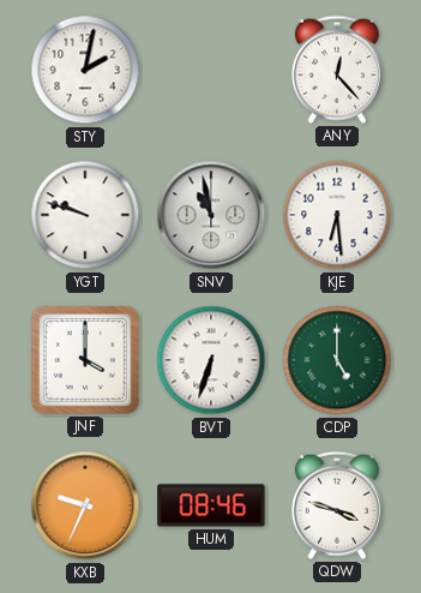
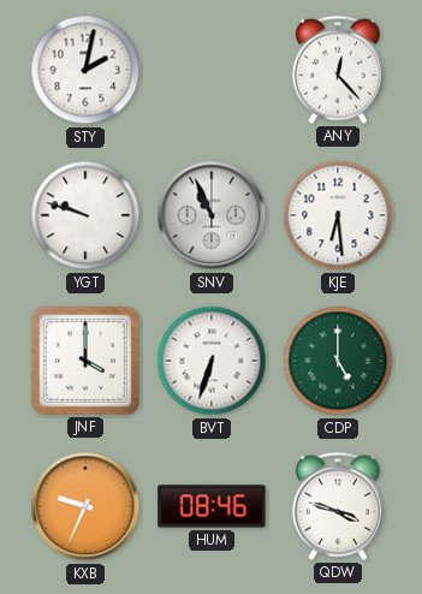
SNV: 10:58 -> 10:56
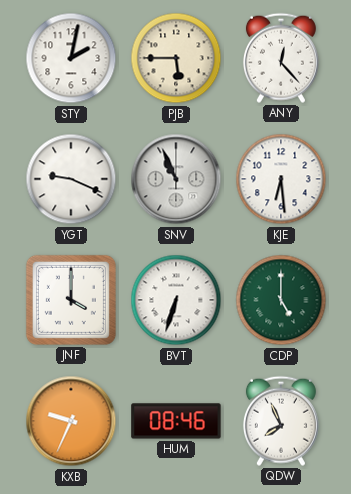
PJB: none -> 5:45
YGT: 9:48 -> 9:19
QDW: 3:48 -> 7:56
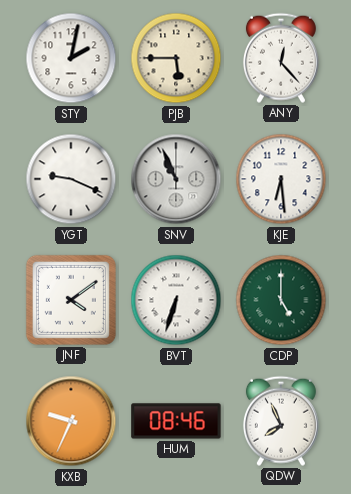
JNF: 4:00 -> 4:09
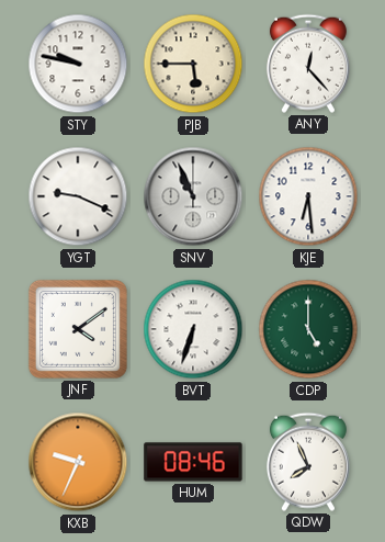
STY: 2:02 -> 9:47
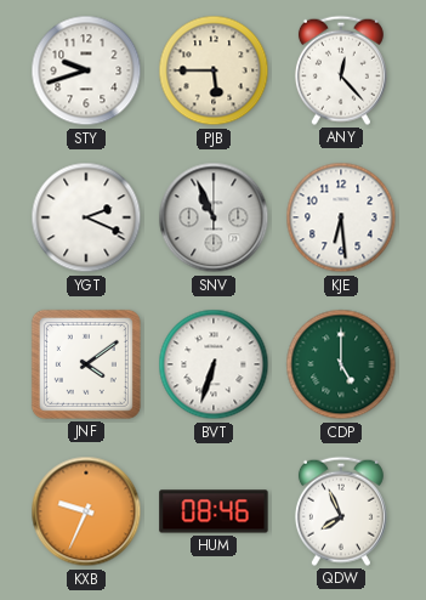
STY: 9:47 -> 9:42
YGT: 9:19 -> 2:19
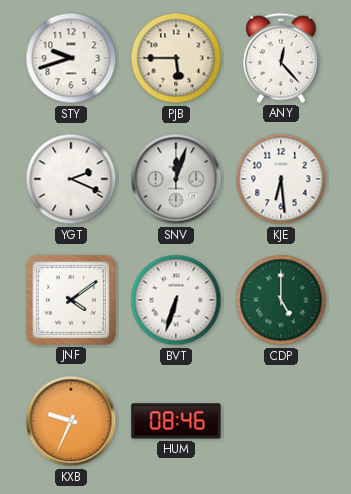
SNV: 10:56 -> 12:03
QDW: 7:56 -> none
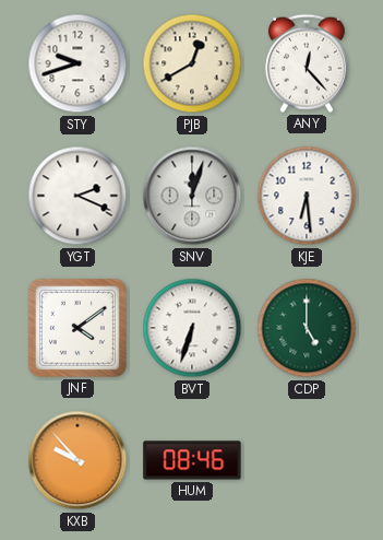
PJB: 5:45 -> 12:40
KXB: 9:34 -> 9:53
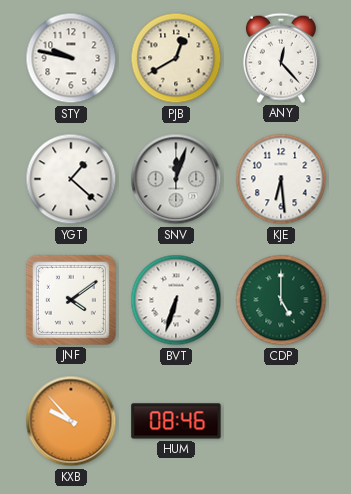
STY: 9:42 -> 9:47
YGT: 2:19 -> 1:22
